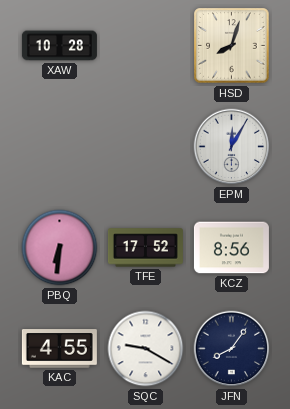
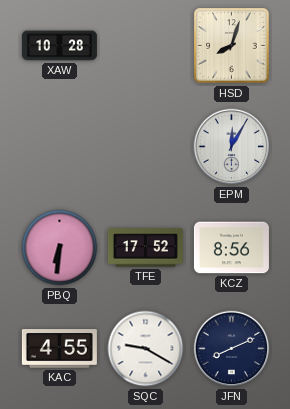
JFN: 8:06 -> 8:11
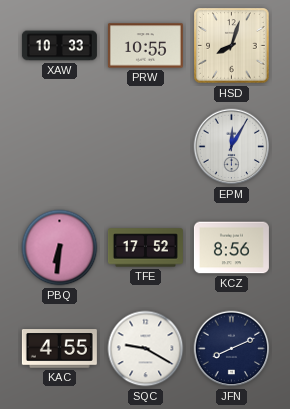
XAW: 10:28 -> 10:33
PRW: none -> 10:55
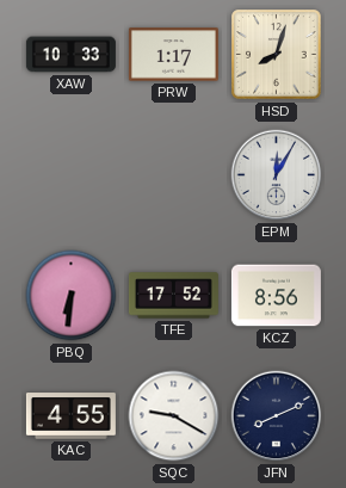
PRW: 10:55 -> 1:17
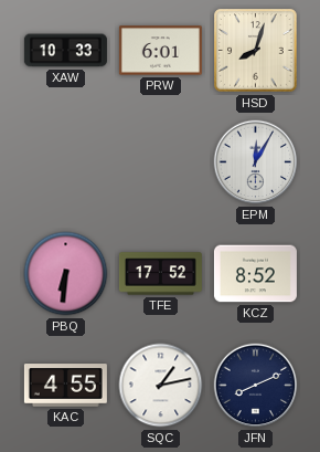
PRW: 1:17 -> 6:01
KCZ: 8:56 -> 8:52
SQC: 9:20 -> 1:13
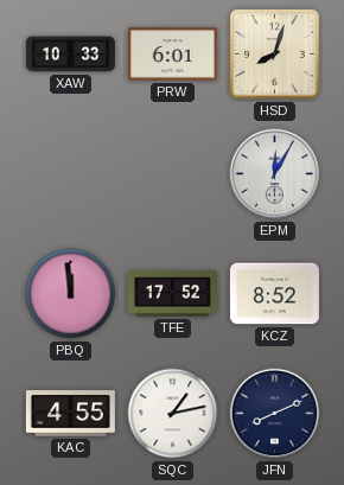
PBQ: 6:31 -> 11:59
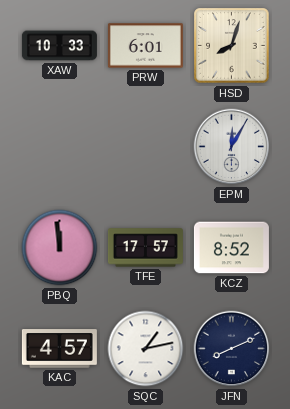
TFE: 17:52 -> 17:57
KAC: 4:55 -> 4:57
